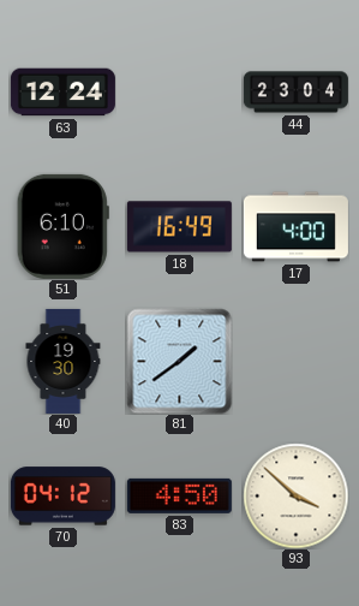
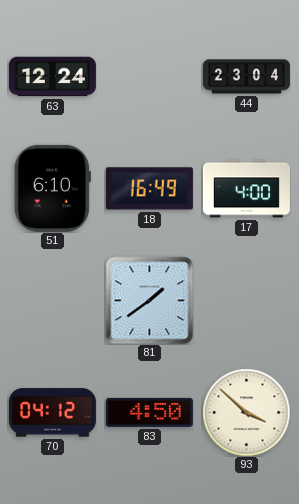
40: 19:30 -> none
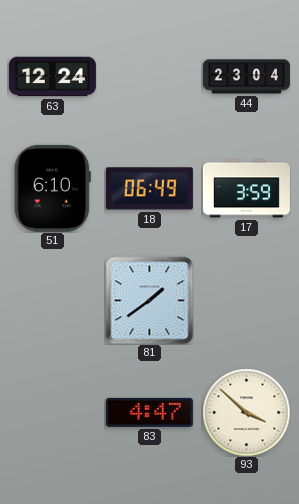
18: 16:49 -> 06:49
17: 4:00 -> 3:59
70: 04:12 -> none
83: 4:50 -> 4:47
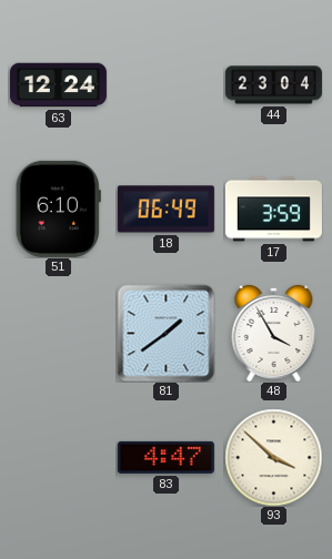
48: none -> 3:55
